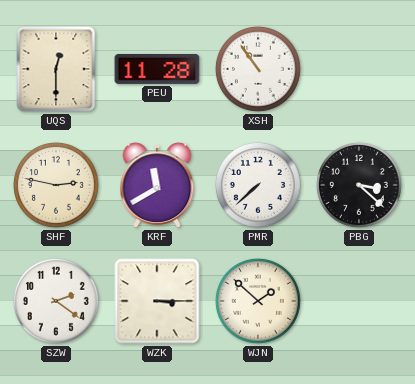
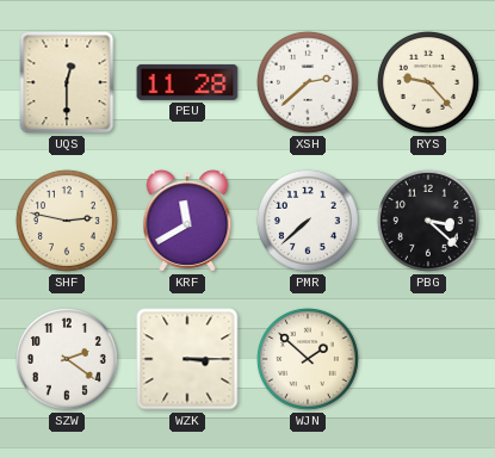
XSH: 10:54 -> 2:38
RYS: none -> 9:23
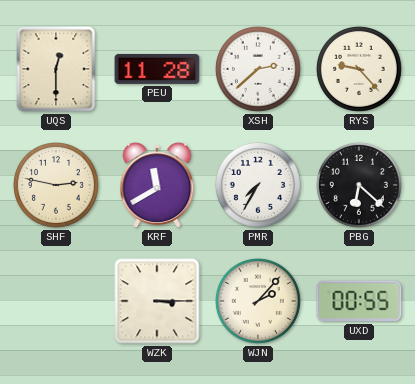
PMR: 7:38 -> 7:35
PBG: 3:22 -> 6:22
SZW: 2:21 -> none
WJN: 1:52 -> 2:07
UXD: none -> 00:55
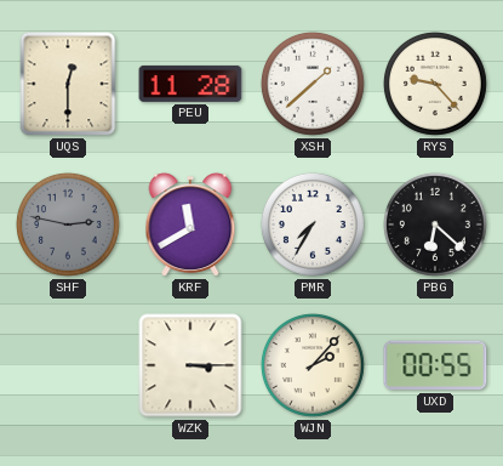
XSH: 2:38 -> 1:38
SHF dial: cream -> grey
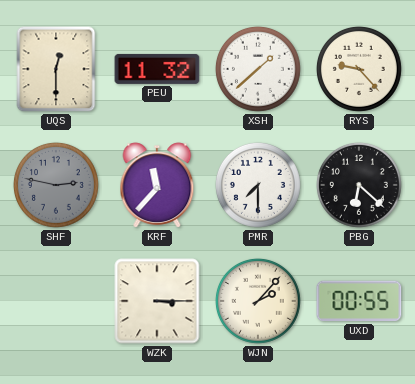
PEU: 11:28 -> 11:32
KRF: 11:40 -> 11:37
PMR: 7:35 -> 7:30
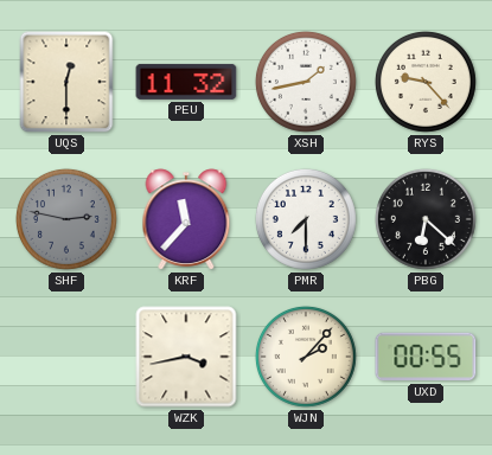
XSH: 1:38 -> 1:43
WZK: 3:15 -> 3:43
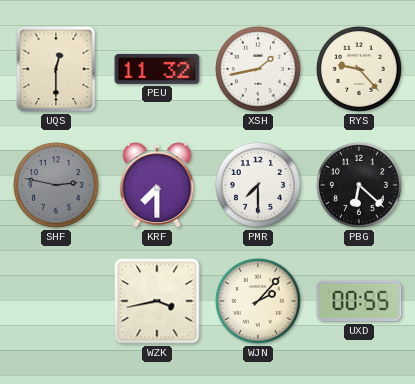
KRF: 11:37 -> 7:30
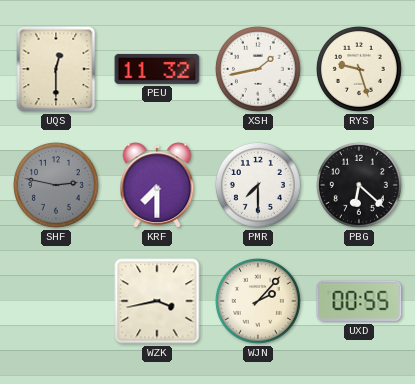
RYS: 9:23 -> 9:27
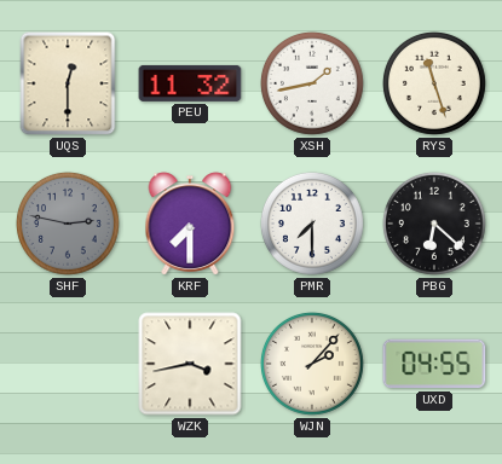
RYS: 9:27 -> 11:27
UXD: 00:55 -> 04:55
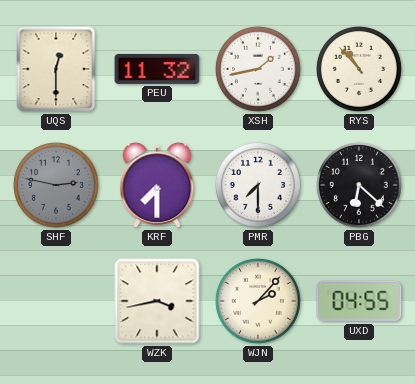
RYS: 11:27 -> 10:53
